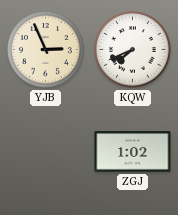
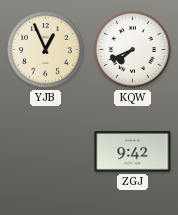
YJB: 2:56 -> 12:56
ZGJ: 1:02 -> 9:42
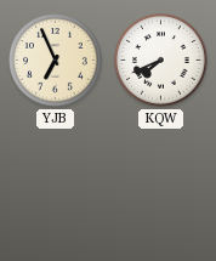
YJB: 12:56 -> 6:56
ZGJ: 9:42 -> none
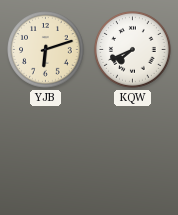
YJB: 6:56 -> 6:12
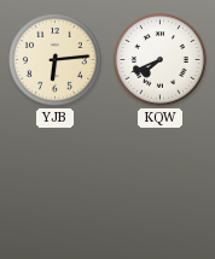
YJB: 6:12 -> 6:14
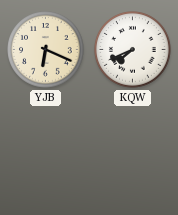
YJB: 6:14 -> 6:19
